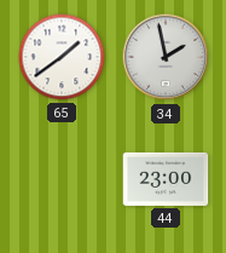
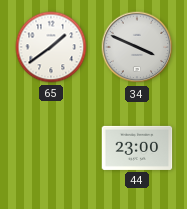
34: 1:58 -> 3:49
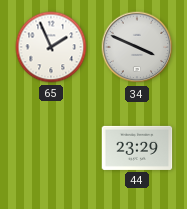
65: 1:39 -> 1:56
44: 23:00 -> 23:29
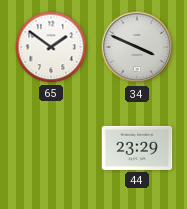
65: 1:56 -> 1:51
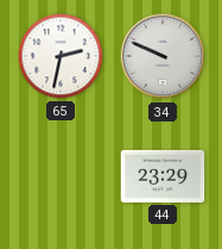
65: 1:51 -> 2:32
34: 3:49 -> 9:49
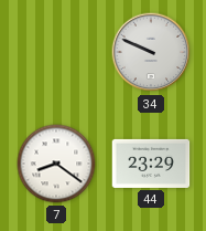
65: 2:32 -> none
7: none -> 8:21
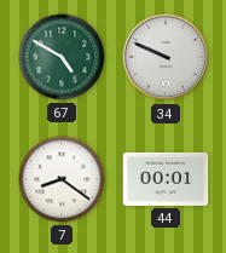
67: none -> 4:50
44: 23:29 -> 00:01
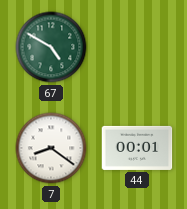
34: 9:49 -> none
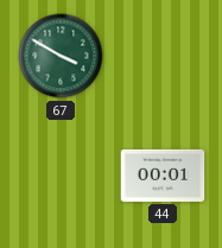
67: 4:50 -> 3:50
7: 8:21 -> none
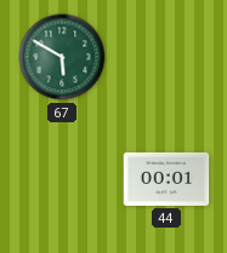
67: 3:50 -> 5:50
